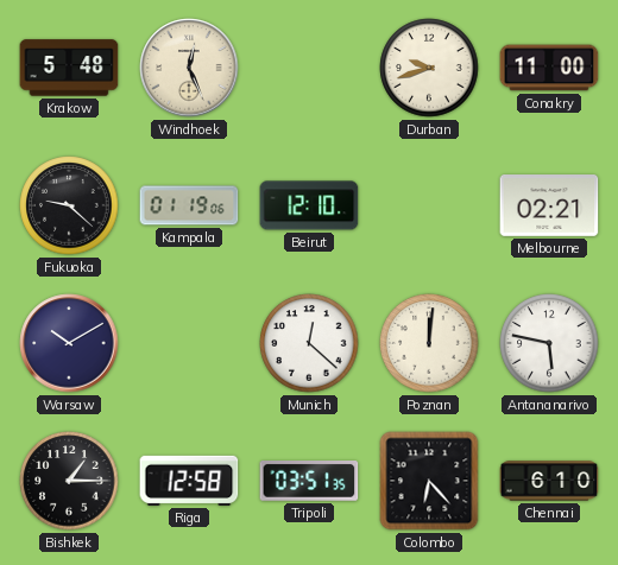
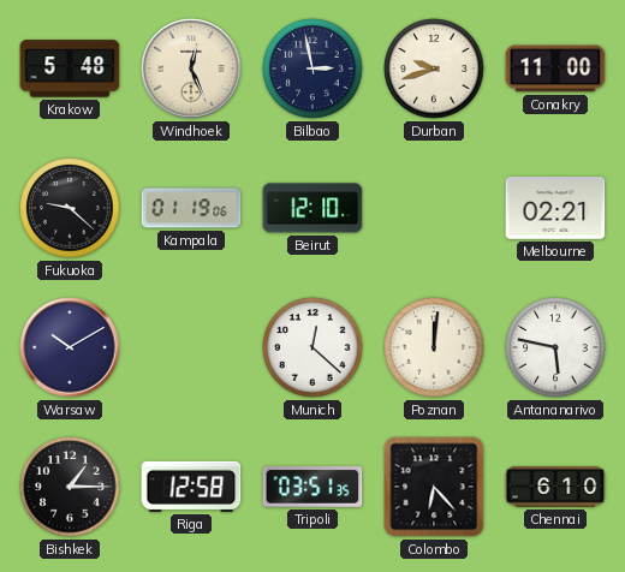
Bilbao: none -> 2:58
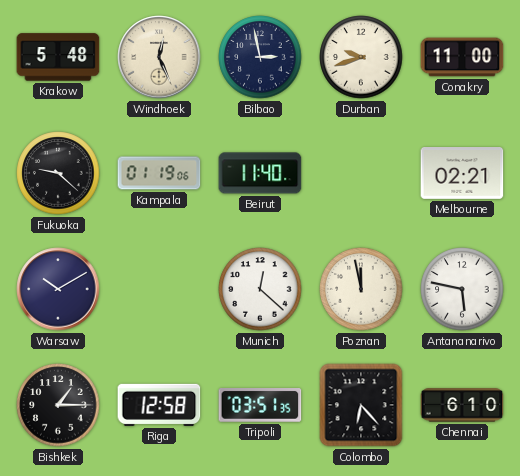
Beirut: 12:10 -> 11:40
Poznan: 12:01 -> 11:58
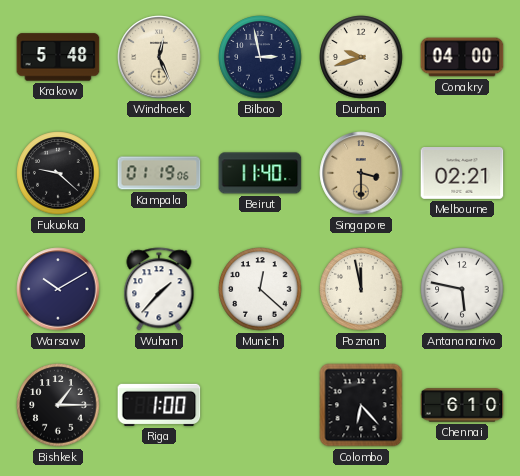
Conakry: 11:00 -> 04:00
Singapore: none -> 3:30
Wuhan: none -> 1:37
Riga: 12:58 -> 1:00
Tripoli: 03:51 -> none
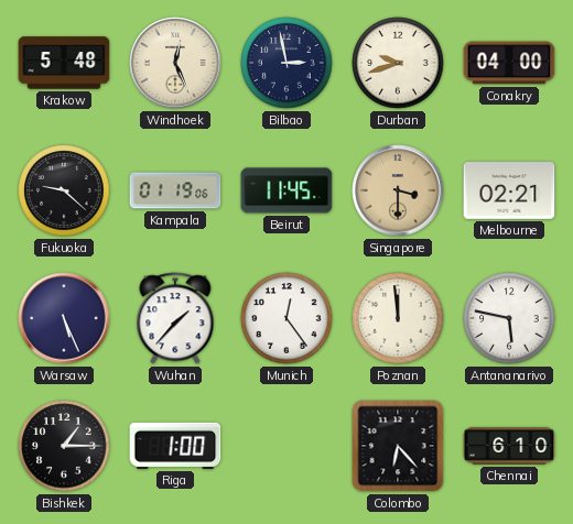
Beirut: 11:40 -> 11:45
Warsaw: 10:10 -> 5:26
Munich: 12:22 -> 12:24
Poznan: 11:58 -> 11:59
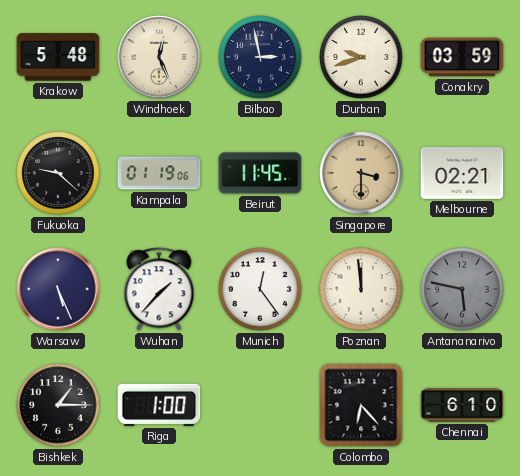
Conakry: 04:00 -> 03:59
Antananarivo dial: white -> grey
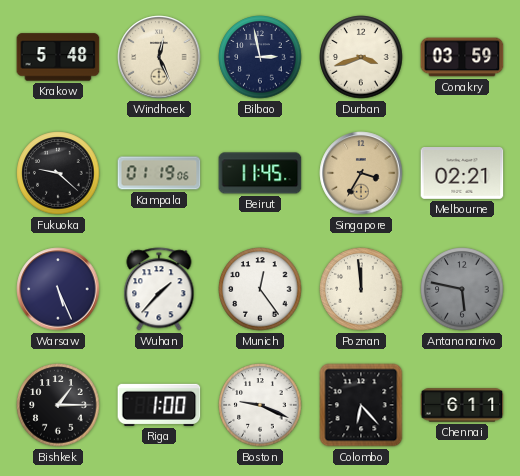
Durban: 9:42 -> 3:42
Singapore: 3:30 -> 3:35
Boston: none -> 9:19
Chennai: 6:10 -> 6:11
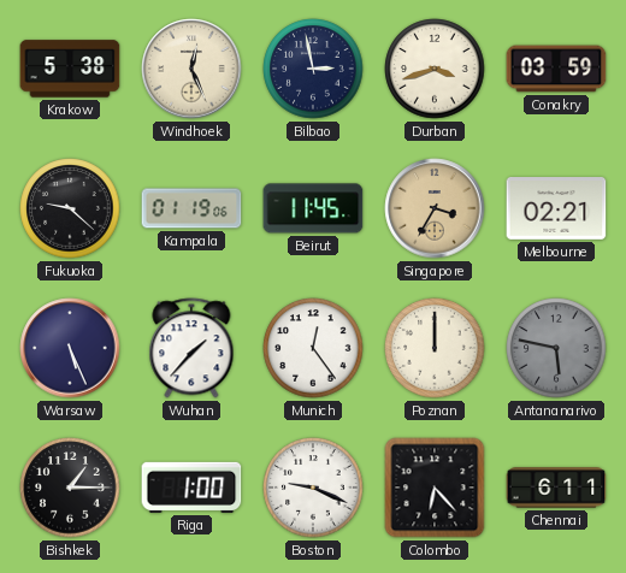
Krakow: 5:48 -> 5:38
Poznan: 11:59 -> 12:00
